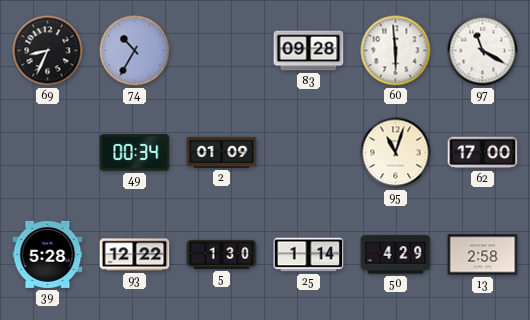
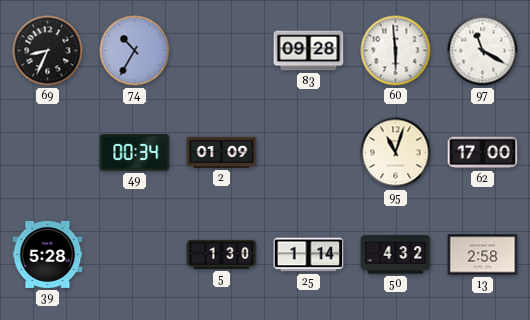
93: 12:22 -> none
50: 4:29 -> 4:32
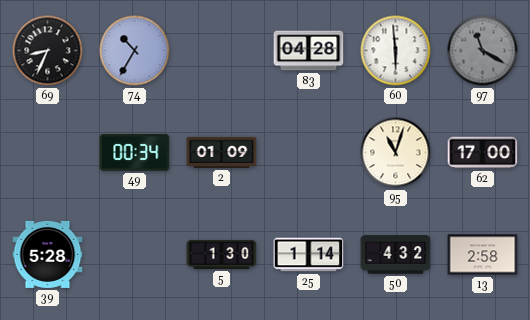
83: 09:28 -> 04:28
97 dial: white -> grey
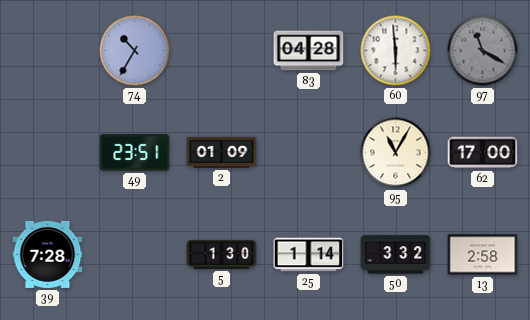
69: 8:34 -> none
49: 00:34 -> 23:51
95: 11:03 -> 11:05
39: 5:28 -> 7:28
50: 4:32 -> 3:32
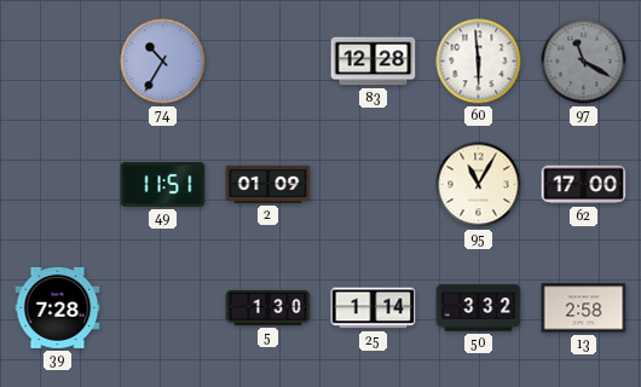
83: 04:28 -> 12:28
49: 23:51 -> 11:51
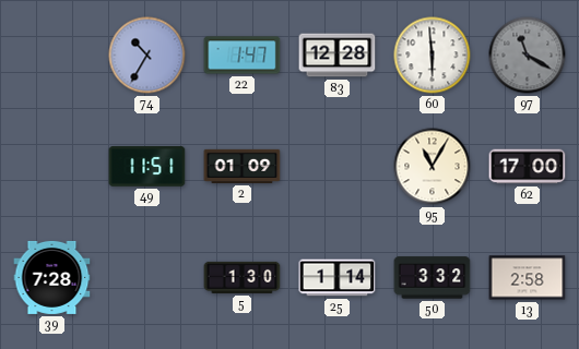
22: none -> 1:47
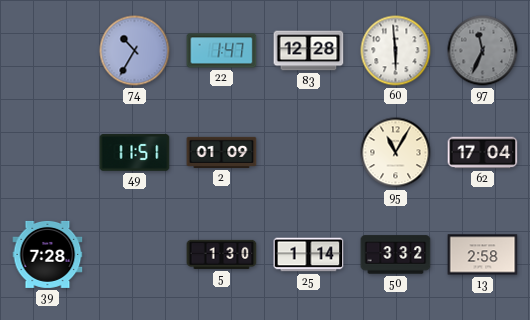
97: 11:20 -> 11:34
62: 17:00 -> 17:04
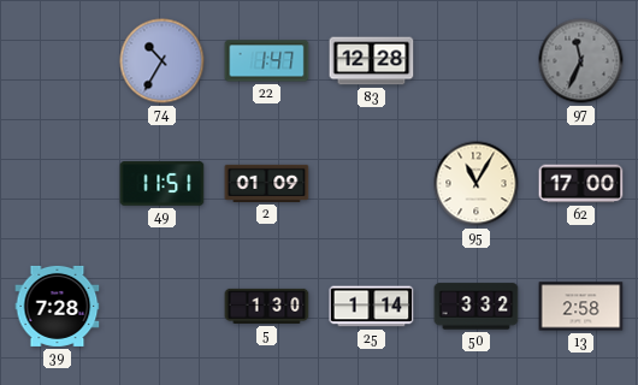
60: 5:59 -> none
62: 17:04 -> 17:00
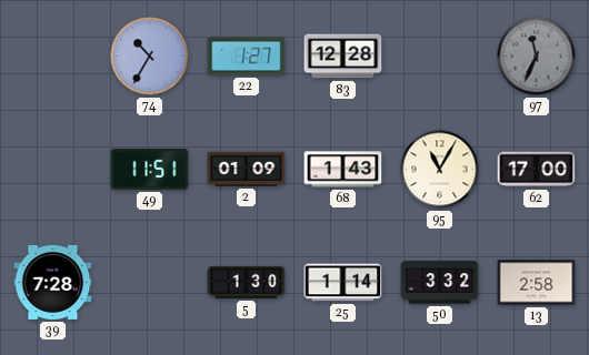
22: 1:47 -> 1:27
68: none -> 1:43
